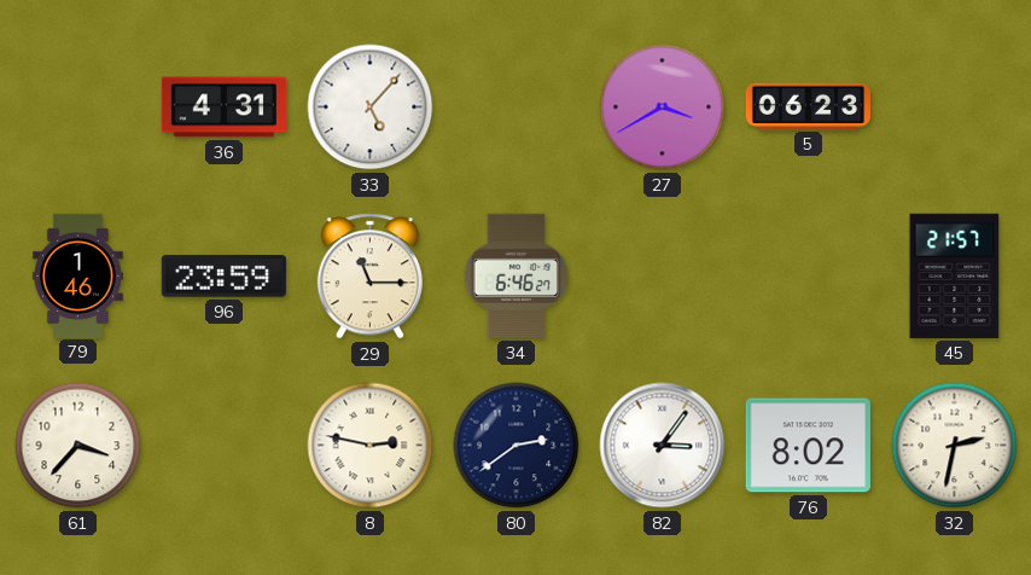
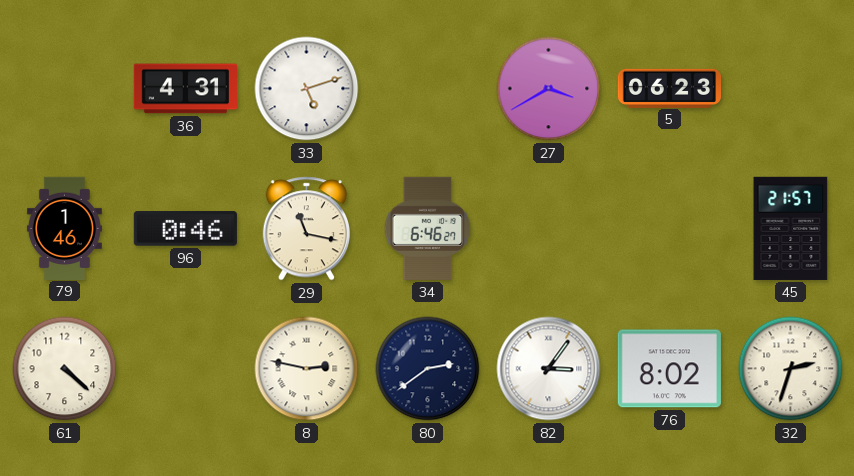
33: 5:07 -> 5:12
96: 23:59 -> 0:46
29: 11:15 -> 11:17
61: 3:37 -> 4:22
32: 2:32 -> 2:33
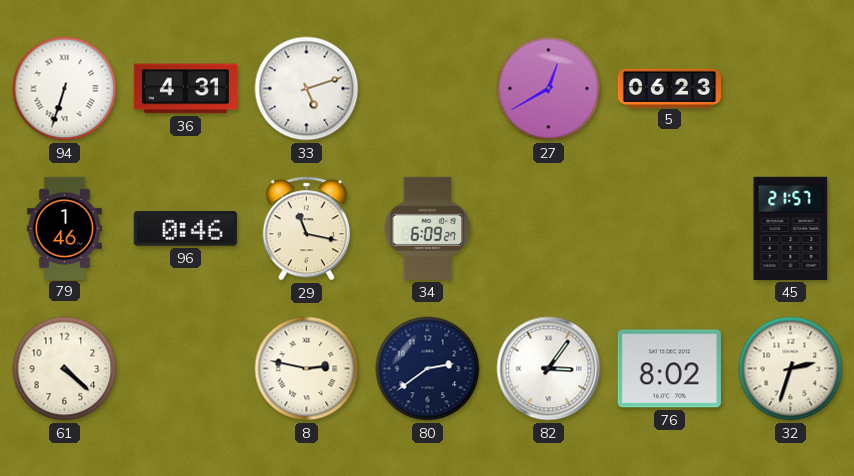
94: none -> 6:33
27: 3:40 -> 12:40
34: 6:46 -> 6:09
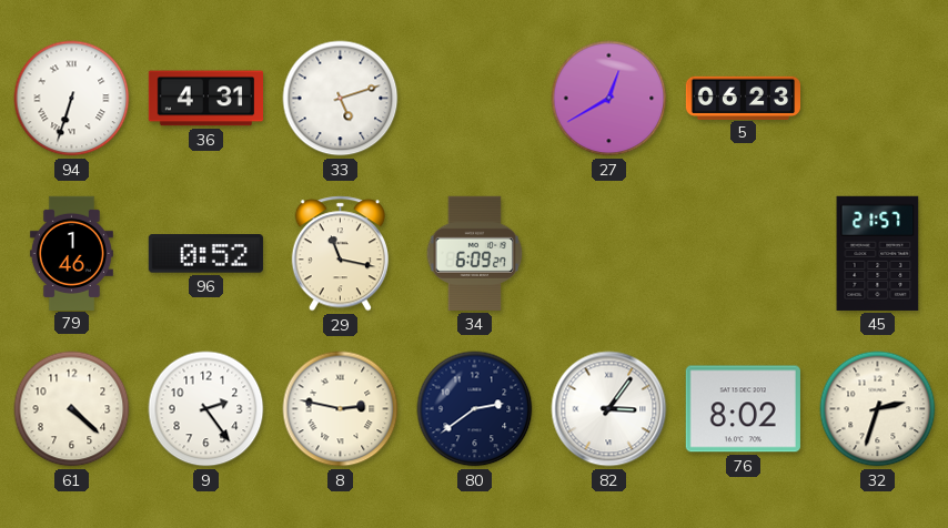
96: 0:46 -> 0:52
9: none -> 2:24
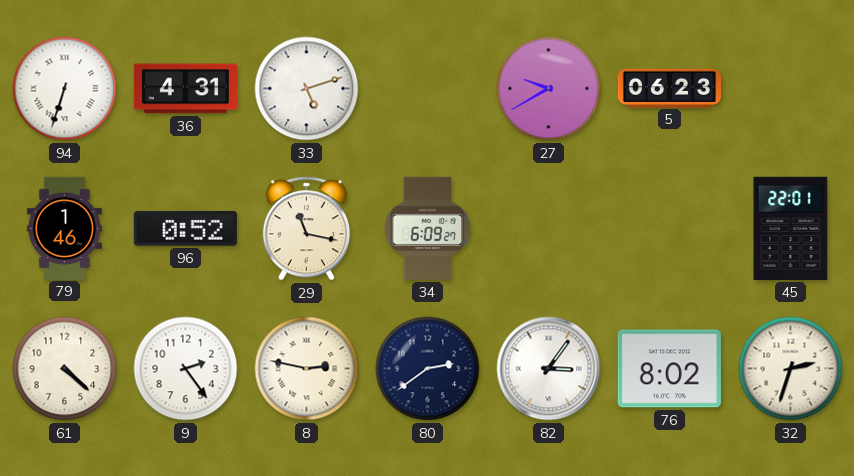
27: 12:40 -> 9:40
45: 21:57 -> 22:01
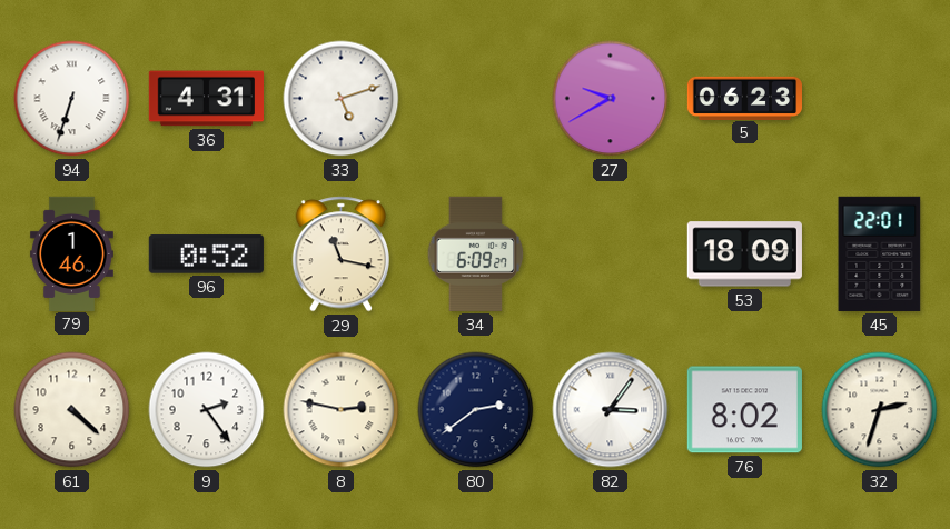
53: none -> 18:09
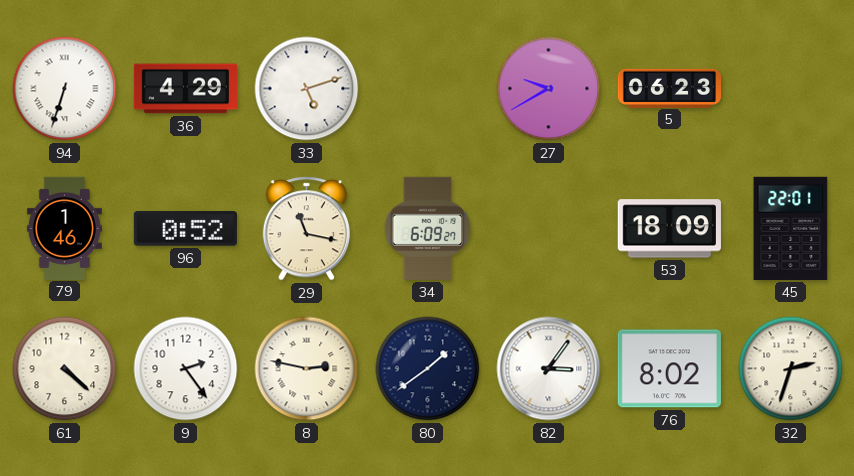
36: 4:31 -> 4:29
80: 2:39 -> 1:39
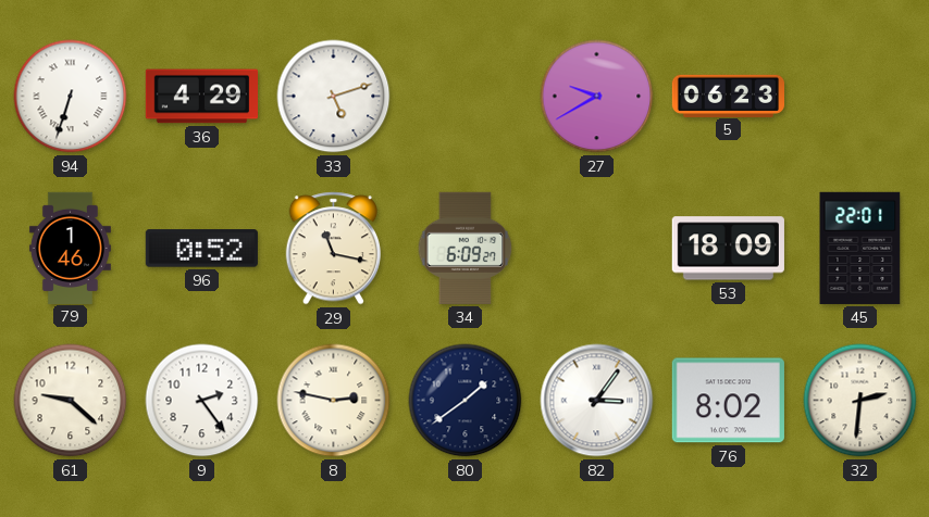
61: 4:22 -> 9:22
32: 2:33 -> 2:31
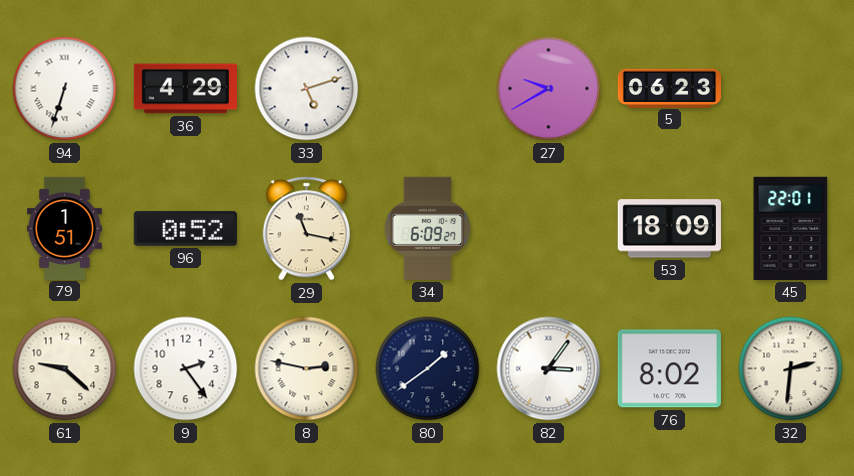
79: 1:46 -> 1:51
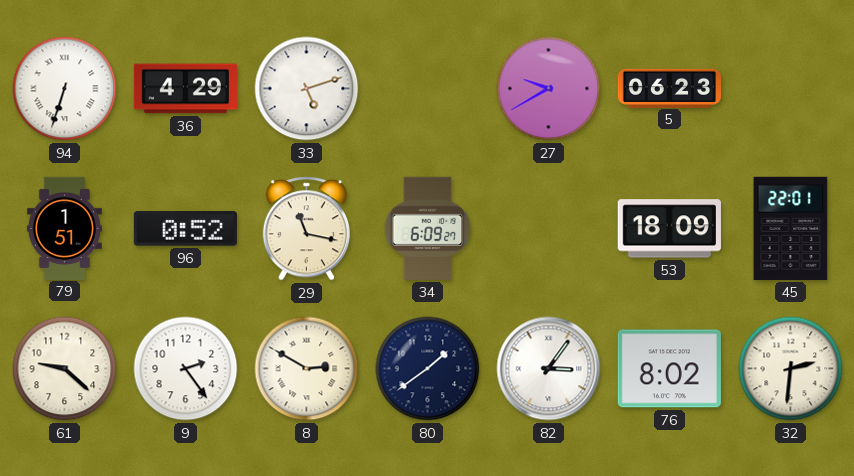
8: 2:47 -> 2:50
